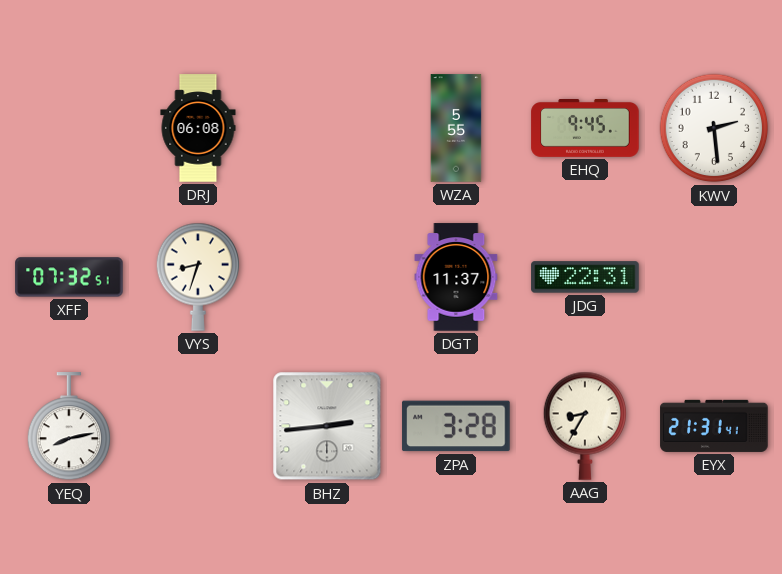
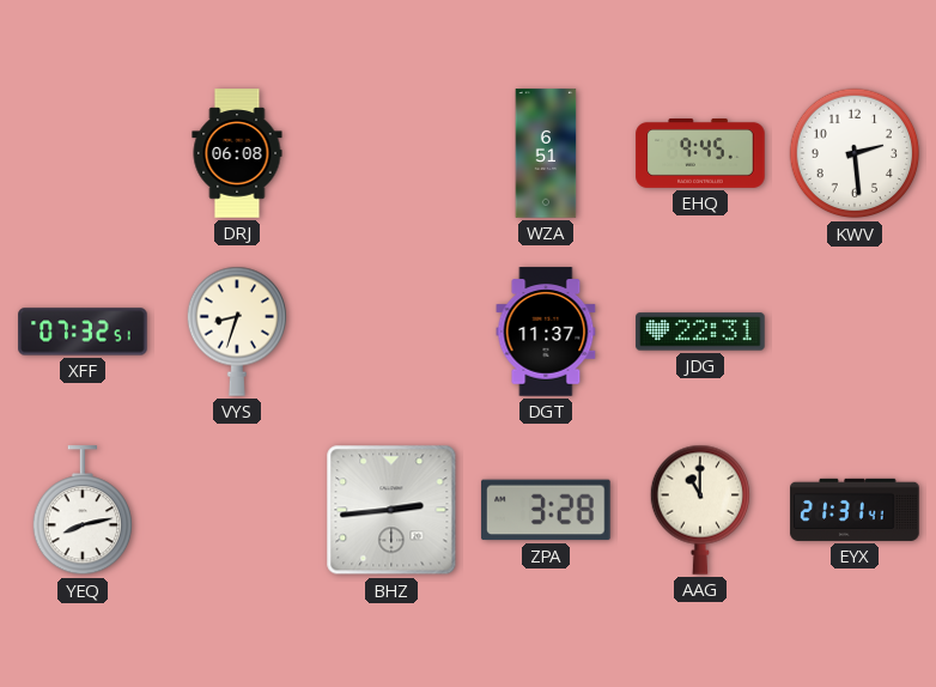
WZA: 5:55 -> 6:51
AAG: 8:35 -> 11:00
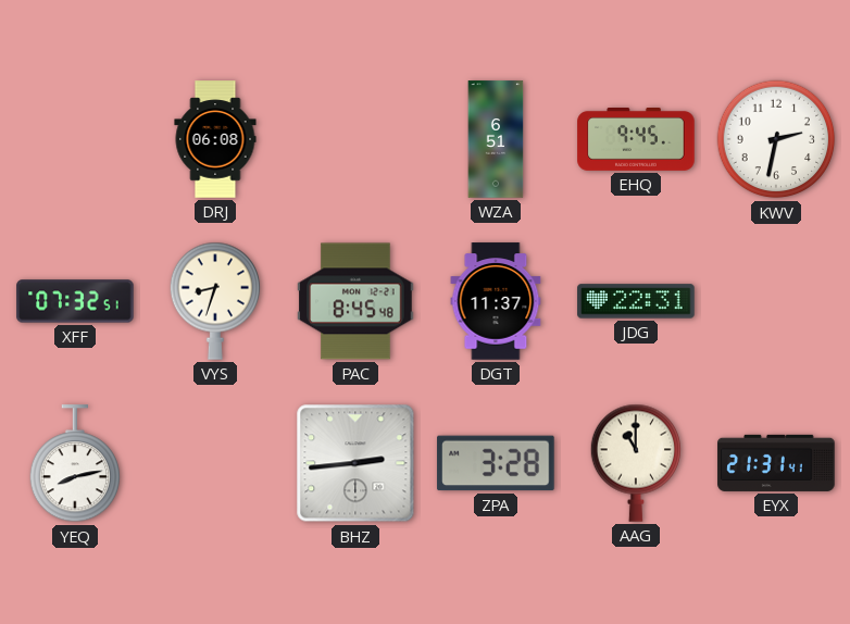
KWV: 2:29 -> 2:32
PAC: none -> 8:45
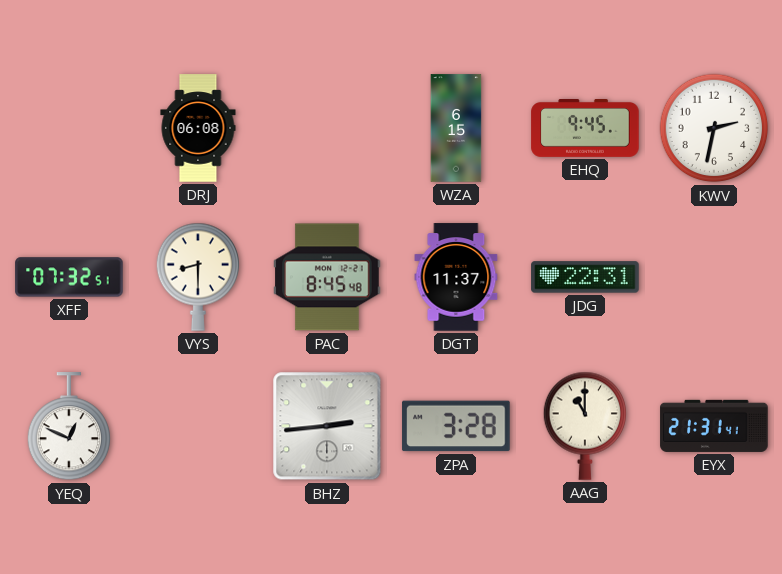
WZA: 6:51 -> 6:15
VYS: 8:33 -> 8:30
YEQ: 8:13 -> 12:49
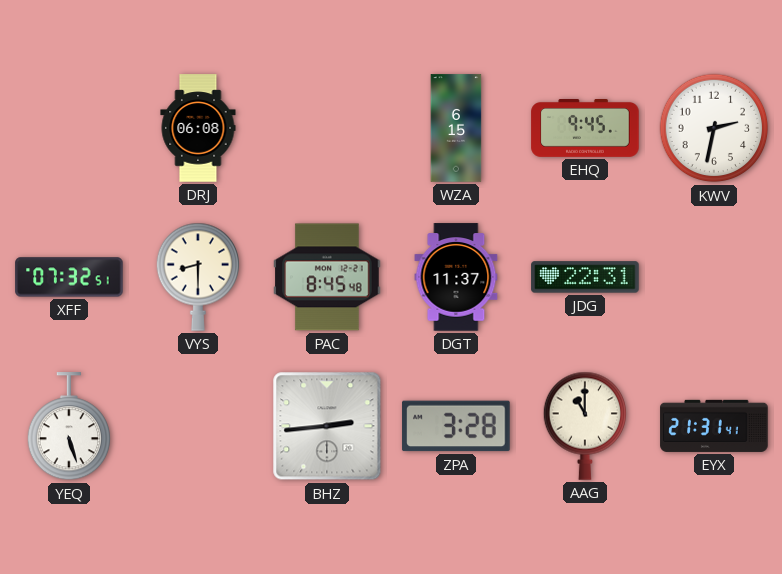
YEQ: 12:49 -> 5:27
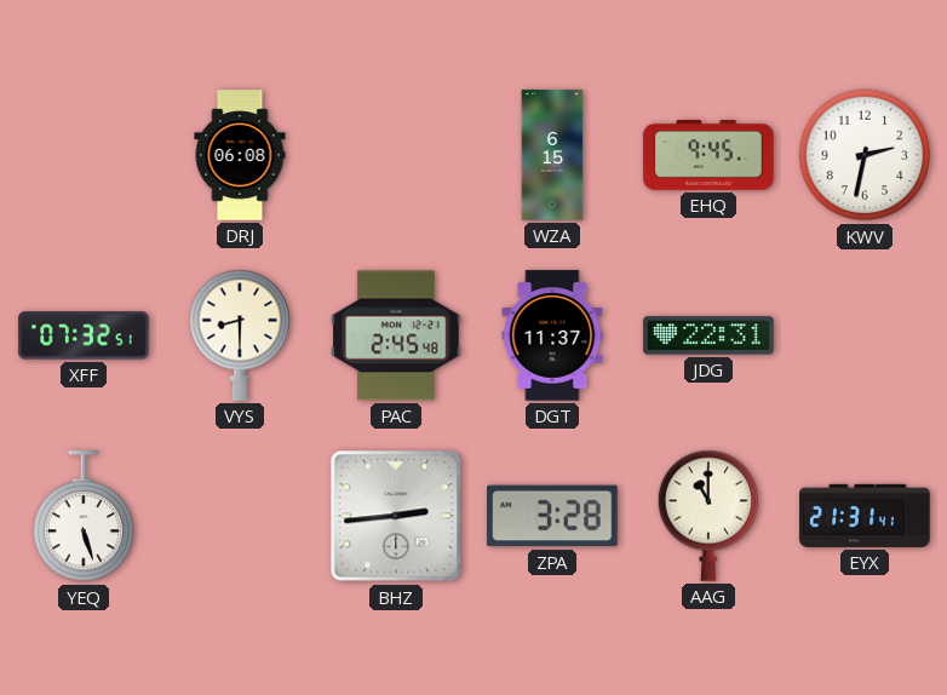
PAC: 8:45 -> 2:45
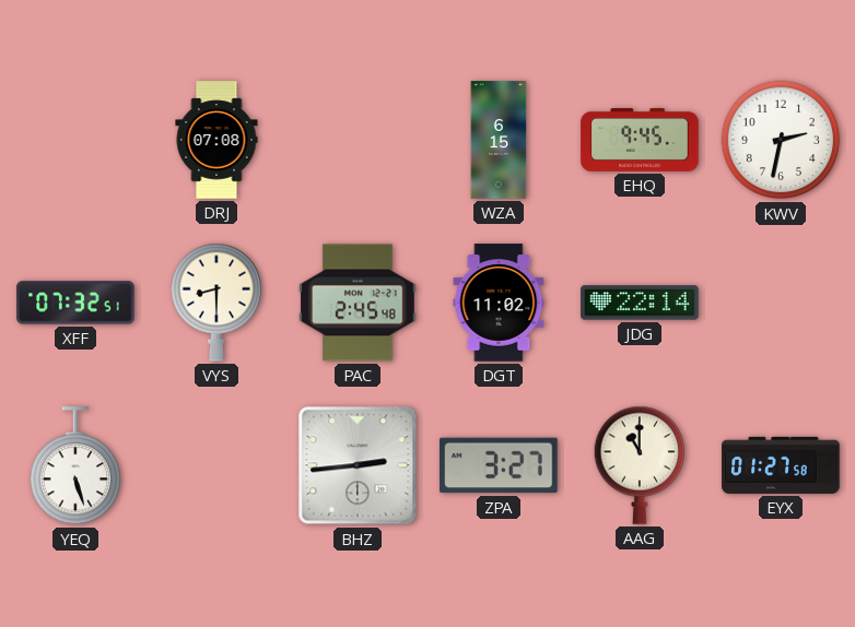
DRJ: 06:08 -> 07:08
DGT: 11:37 -> 11:02
JDG: 22:31 -> 22:14
ZPA: 3:28 -> 3:27
EYX: 21:31 -> 01:27
